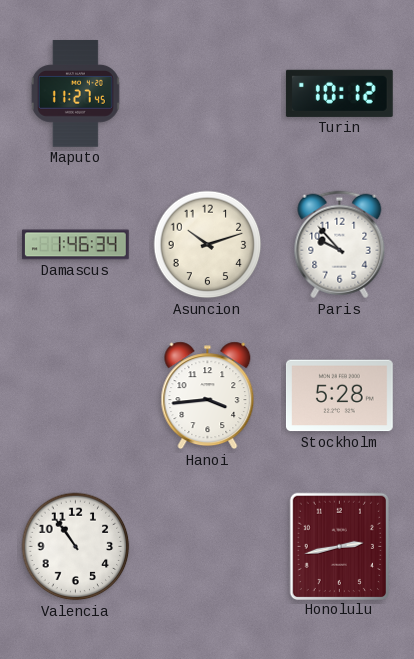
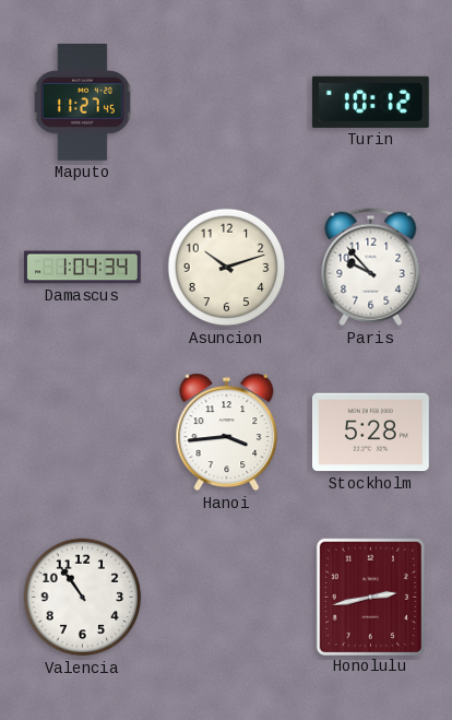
Damascus: 1:46 -> 1:04
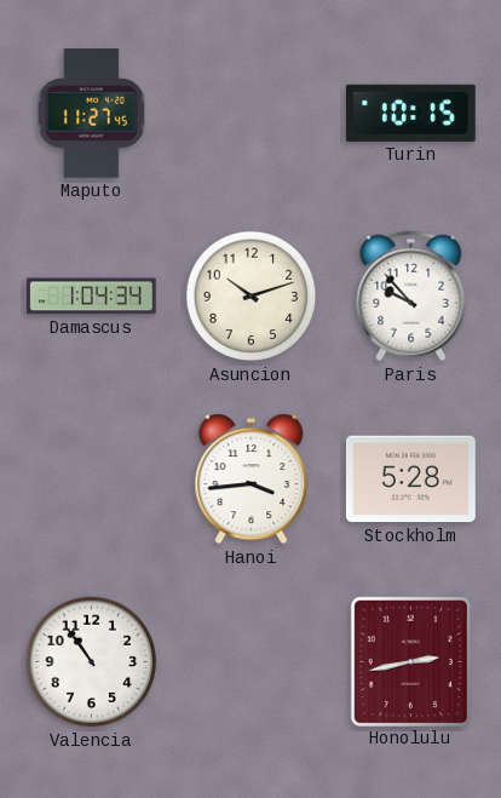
Turin: 10:12 -> 10:15
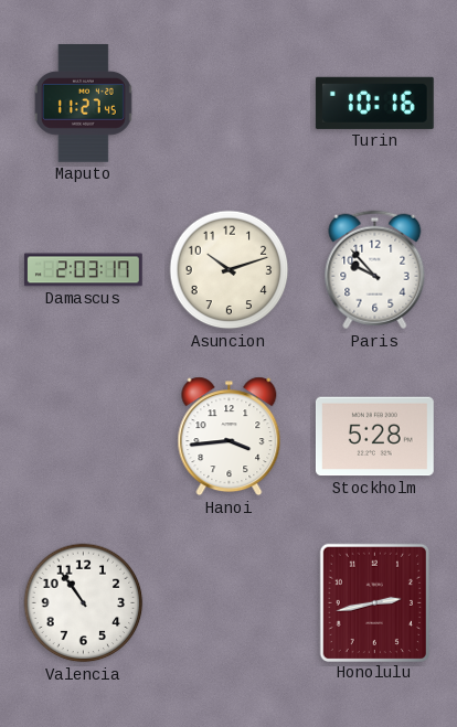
Turin: 10:15 -> 10:16
Damascus: 1:04 -> 2:03
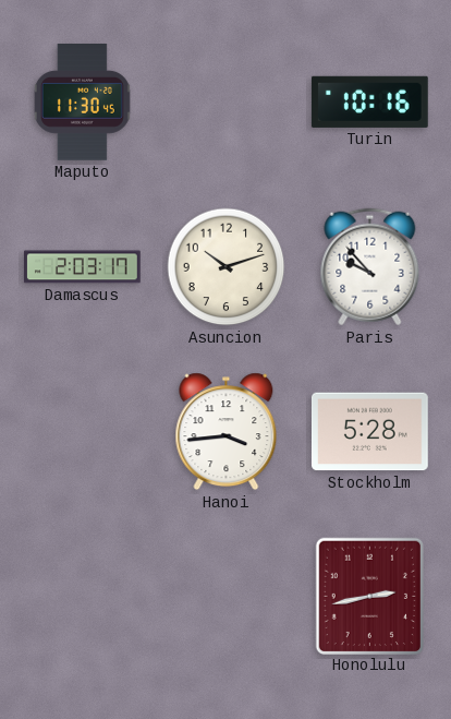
Maputo: 11:27 -> 11:30
Valencia: 10:54 -> none
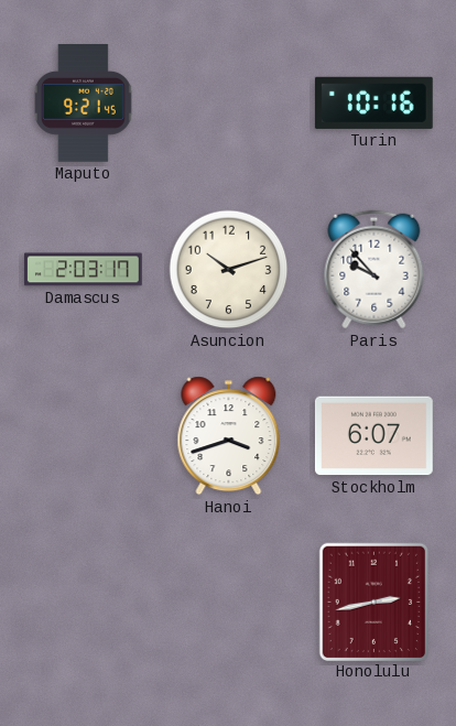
Maputo: 11:30 -> 9:21
Hanoi: 3:44 -> 3:42
Stockholm: 5:28 -> 6:07
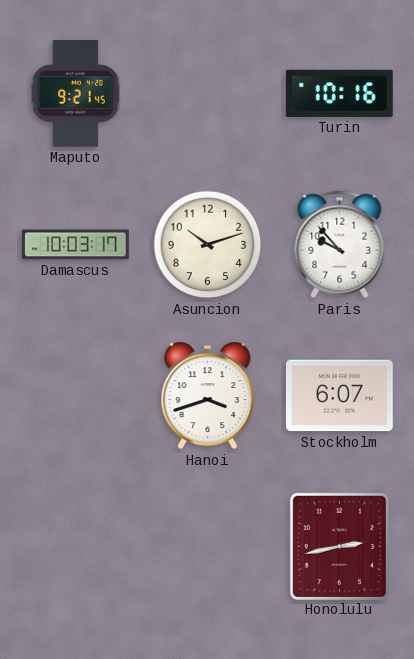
Damascus: 2:03 -> 10:03
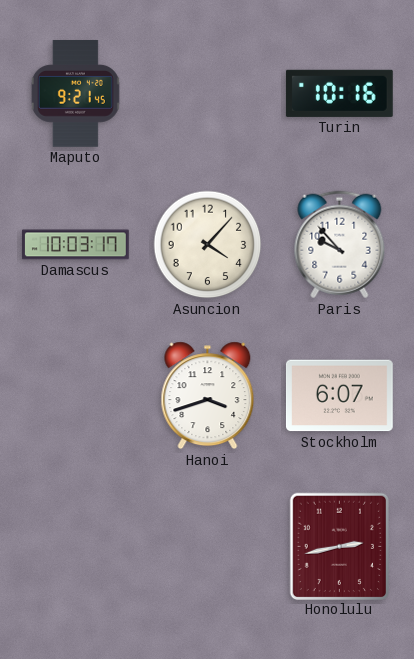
Asuncion: 10:12 -> 4:07
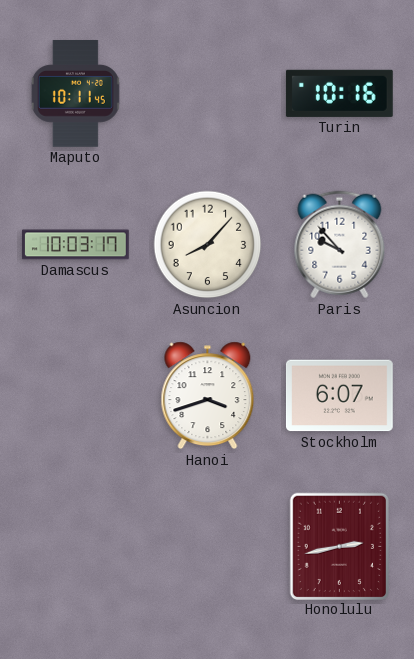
Maputo: 9:21 -> 10:11
Asuncion: 4:07 -> 8:07
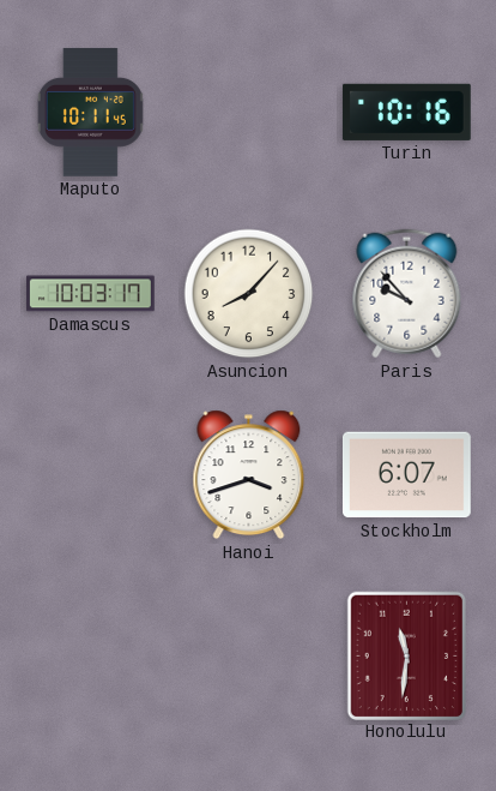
Honolulu: 2:43 -> 11:31
